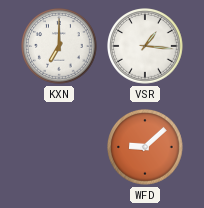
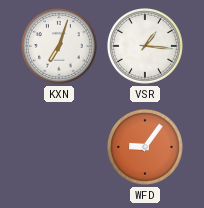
KXN: 7:00 -> 7:03
WFD: 9:08 -> 9:06
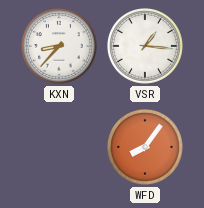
KXN: 7:03 -> 8:37
WFD: 9:06 -> 8:06
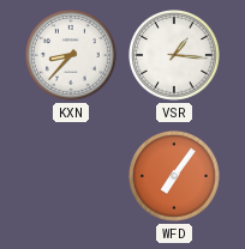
WFD: 8:06 -> 7:06
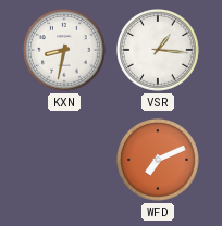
KXN: 8:37 -> 8:32
WFD: 7:06 -> 7:11
